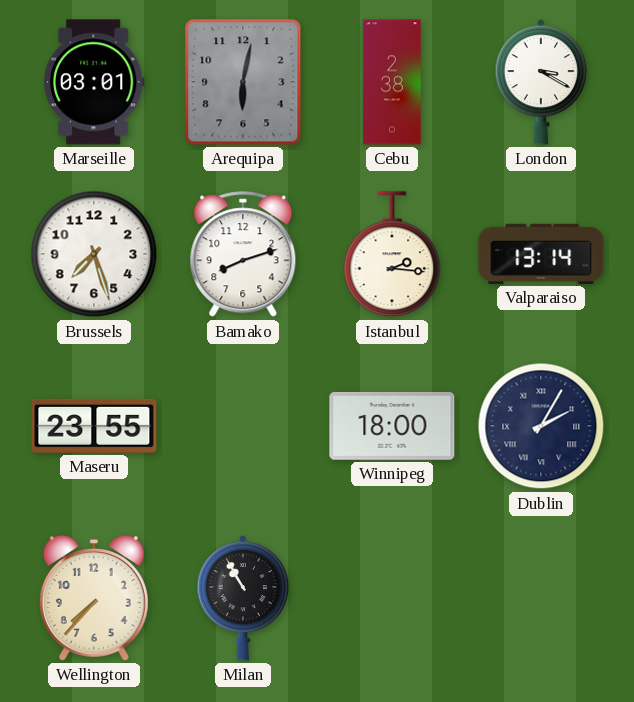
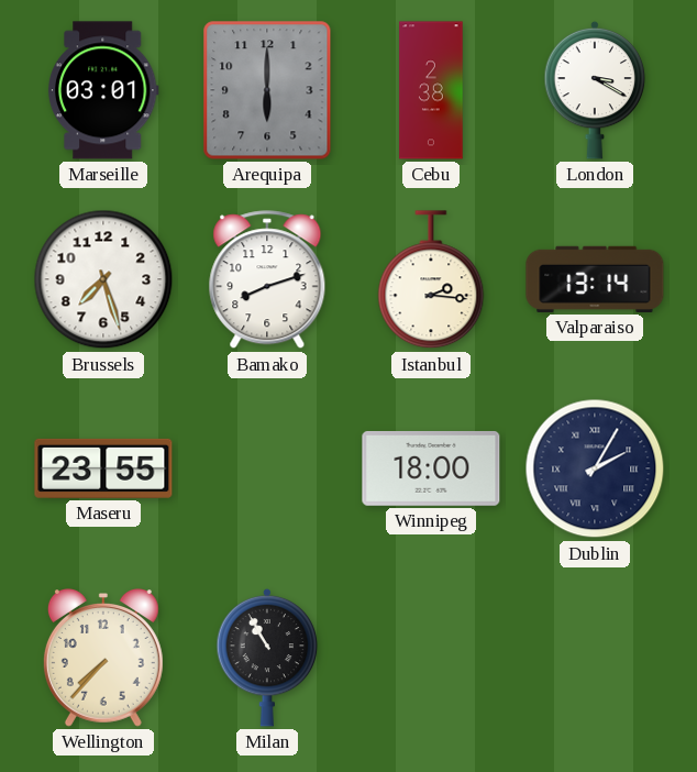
Arequipa: 6:02 -> 6:00
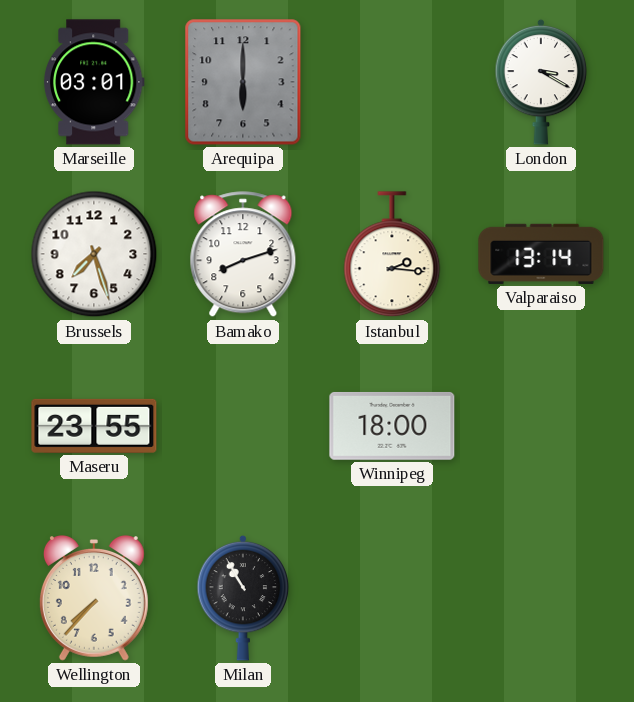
Cebu: 2:38 -> none
Dublin: 2:05 -> none
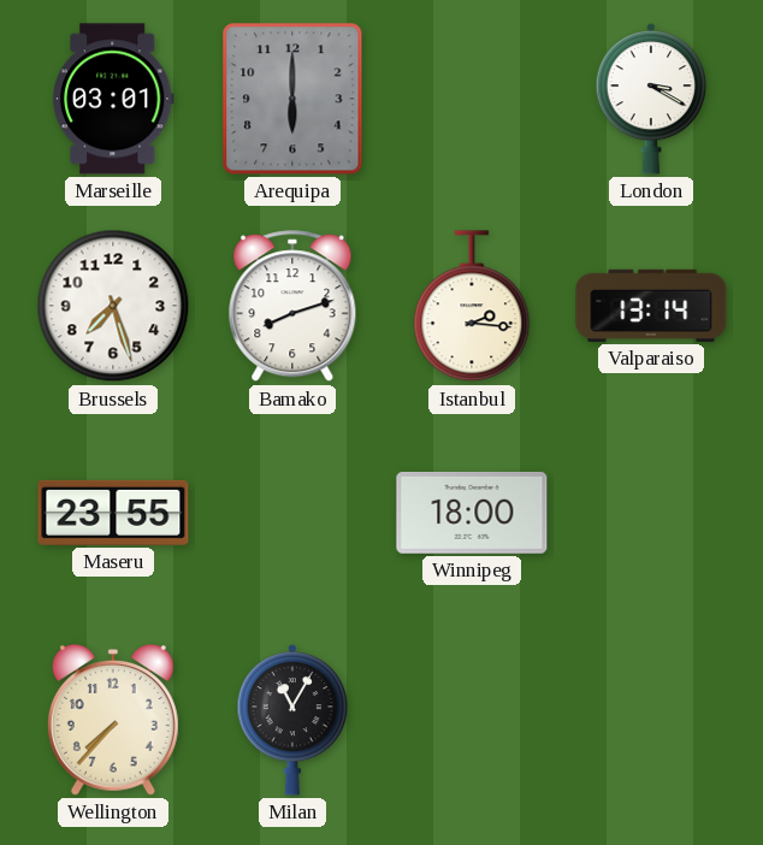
Milan: 10:55 -> 11:05
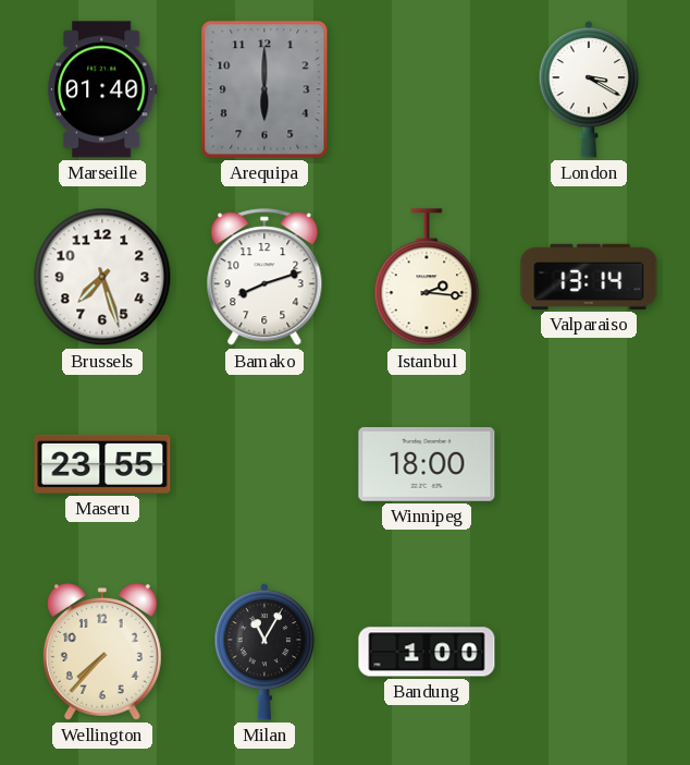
Marseille: 03:01 -> 01:40
Bandung: none -> 1:00
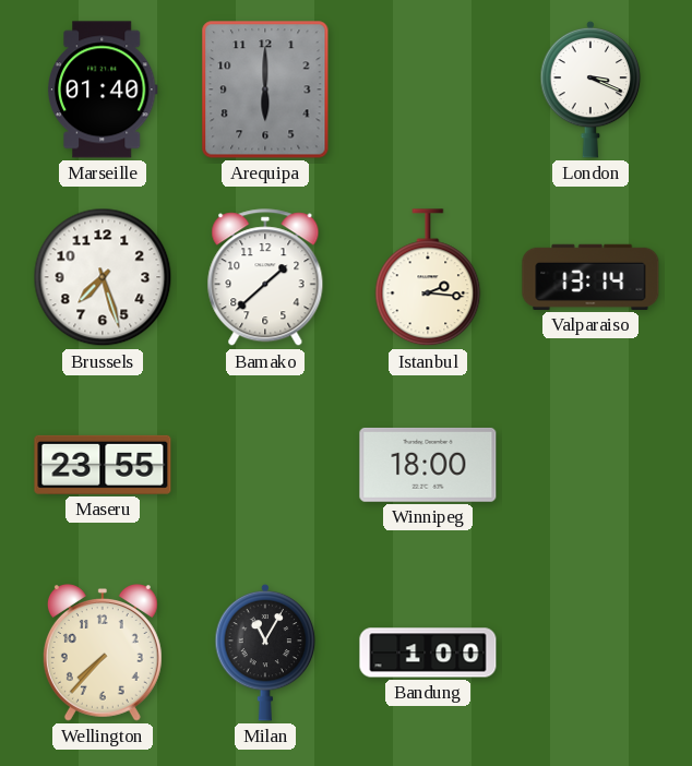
London: 3:20 -> 3:19
Bamako: 8:12 -> 1:38
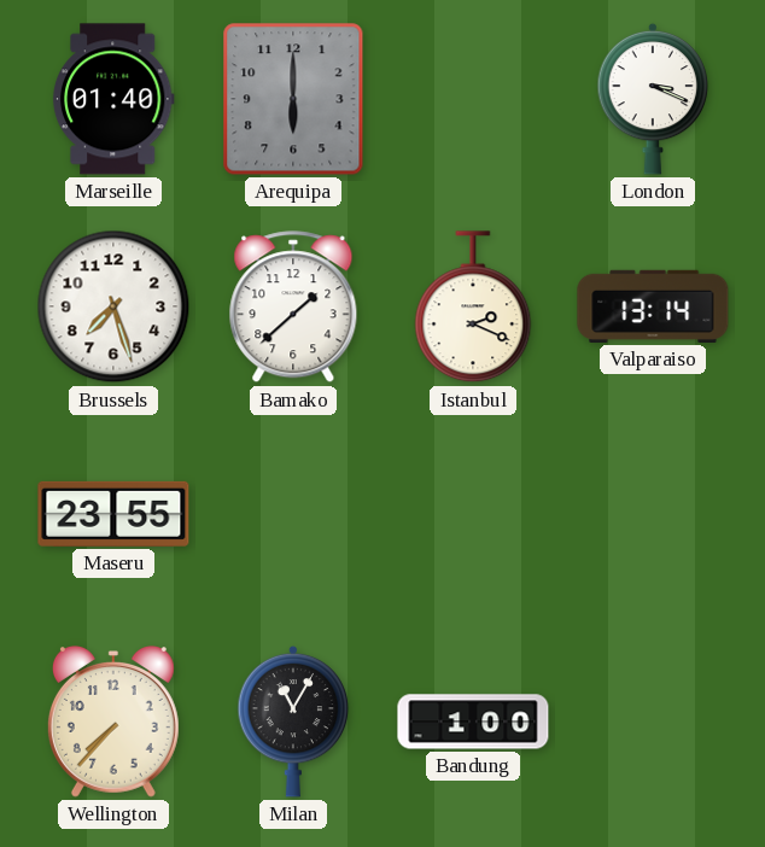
Istanbul: 2:16 -> 2:19
Winnipeg: 18:00 -> none
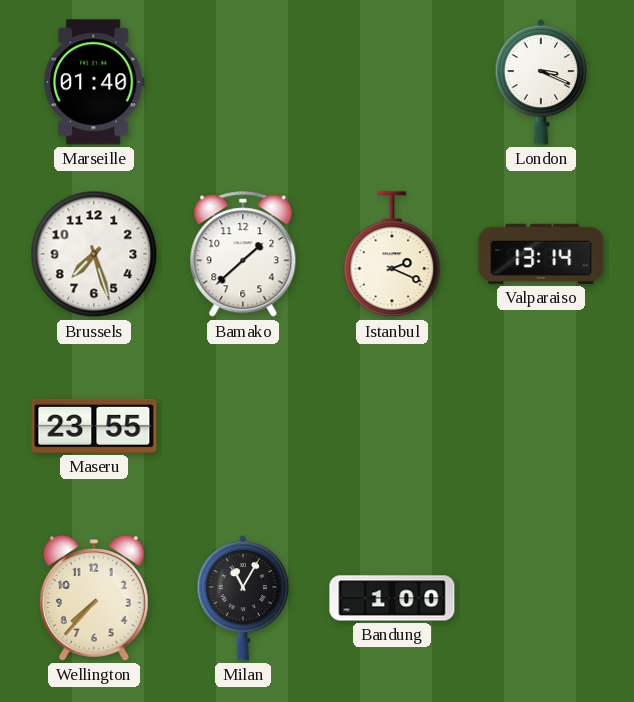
Arequipa: 6:00 -> none
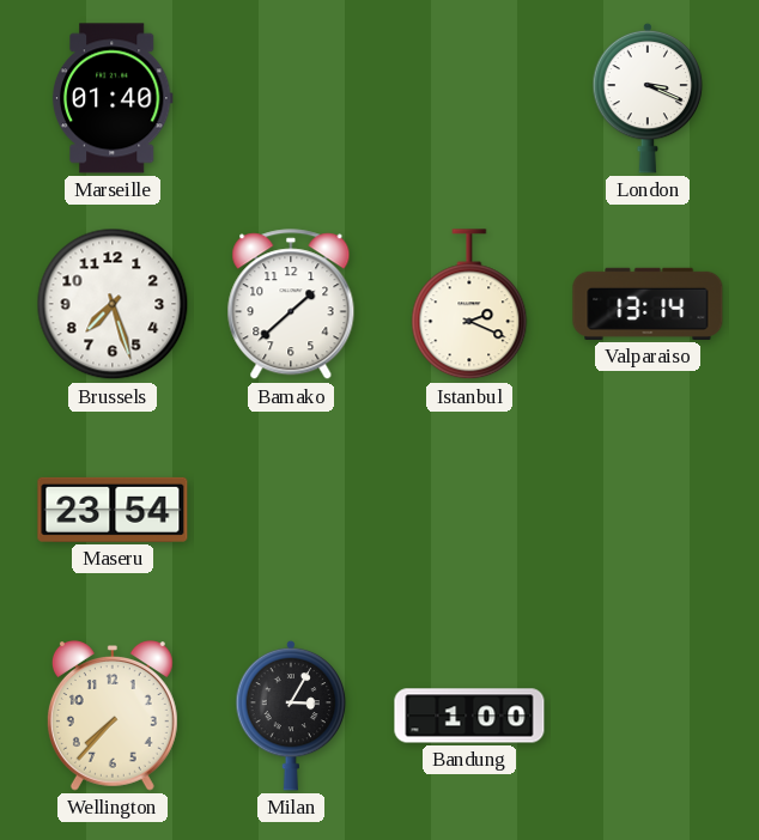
Maseru: 23:55 -> 23:54
Milan: 11:05 -> 3:05
